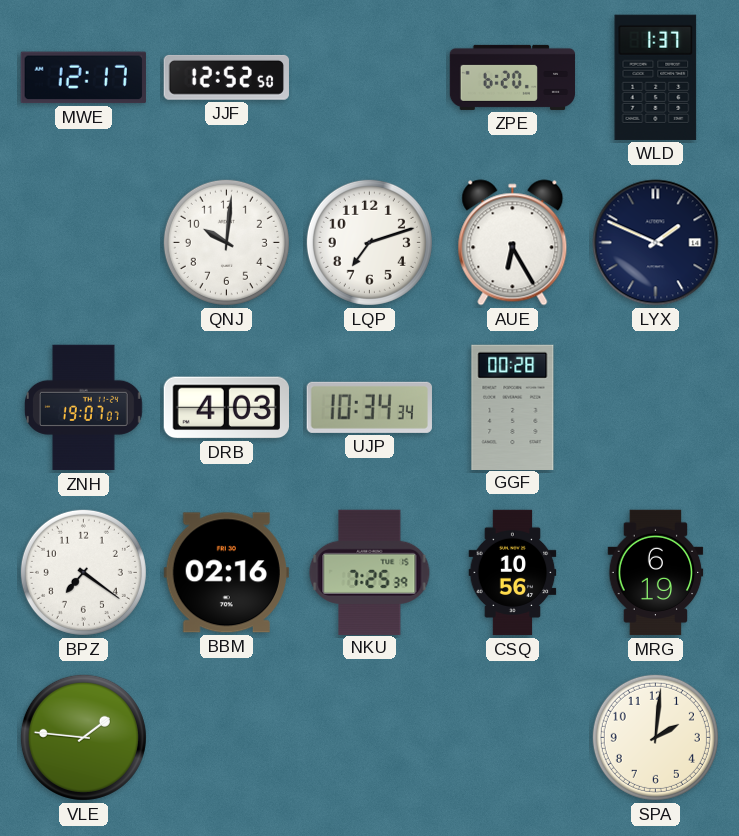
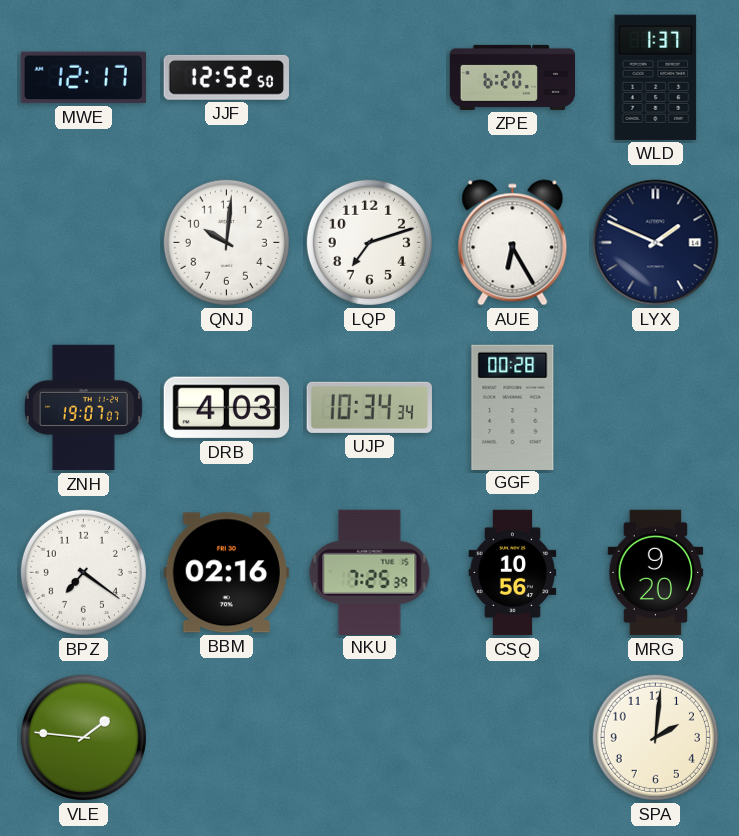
MRG: 6:19 -> 9:20
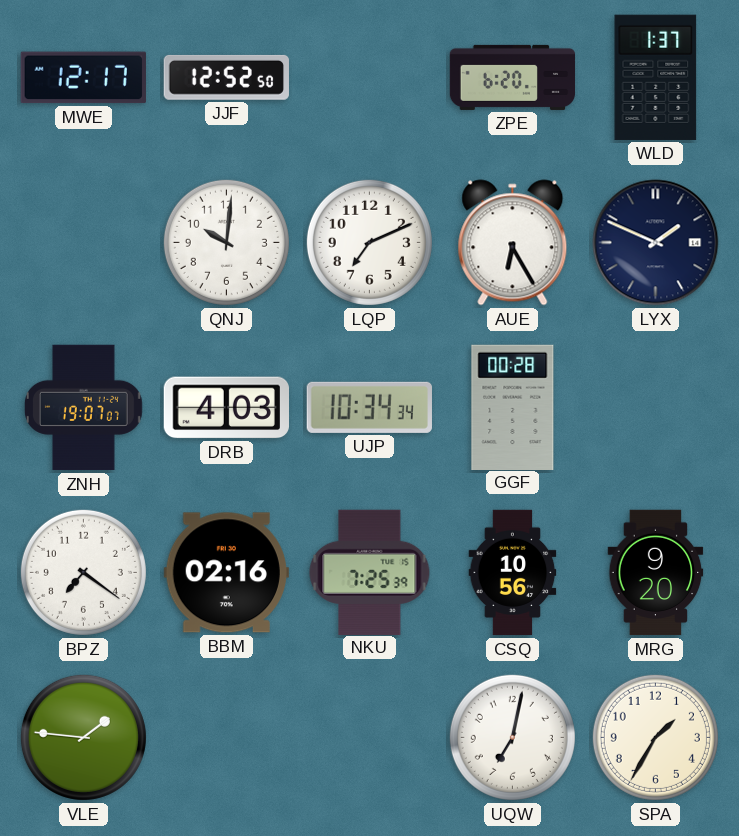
LQP: 7:12 -> 7:11
UQW: none -> 7:02
SPA: 2:01 -> 1:35
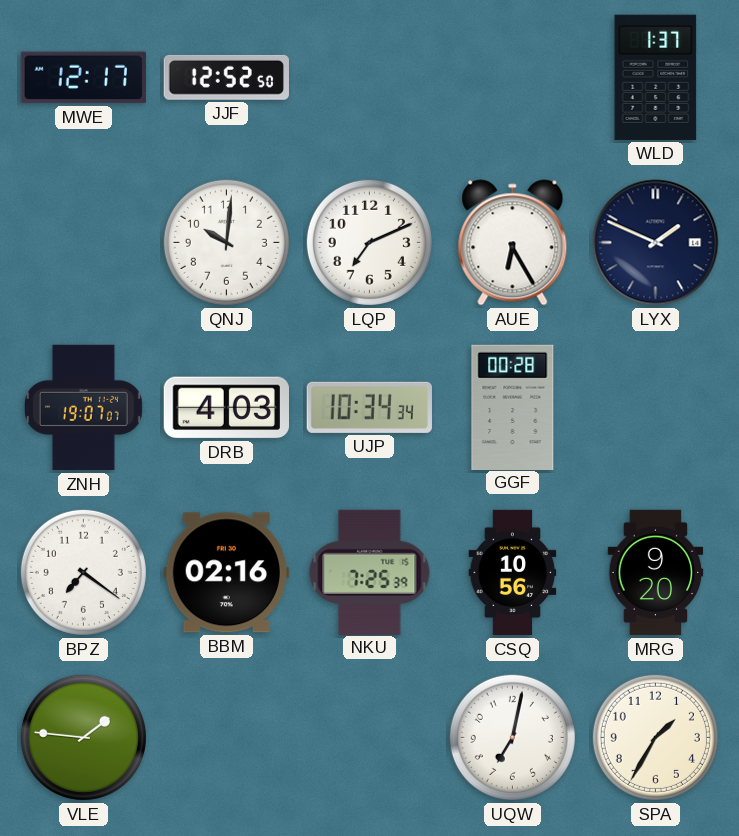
ZPE: 6:20 -> none
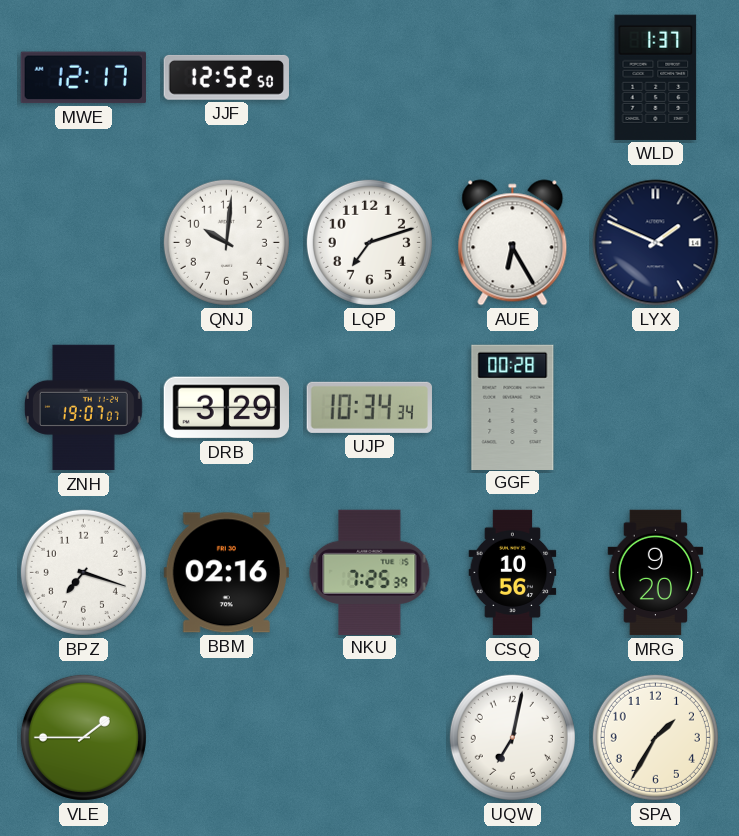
LQP: 7:11 -> 7:12
DRB: 4:03 -> 3:29
BPZ: 7:21 -> 7:18
VLE: 1:46 -> 1:45
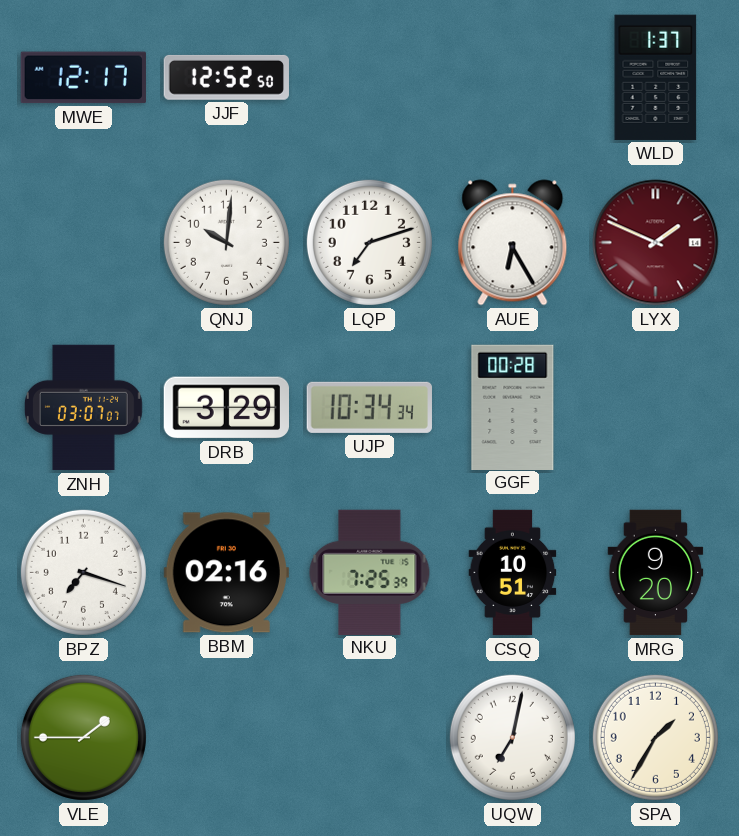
LYX dial: navy -> burgundy
ZNH: 19:07 -> 03:07
CSQ: 10:56 -> 10:51
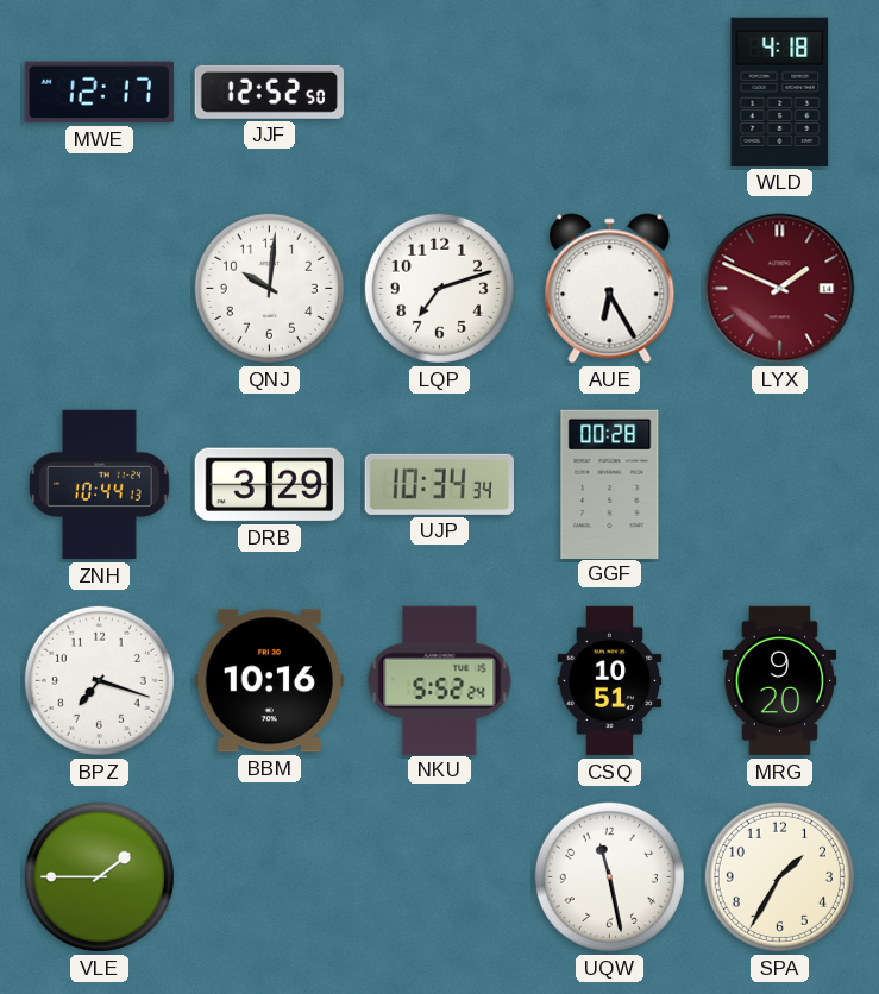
WLD: 1:37 -> 4:18
ZNH: 03:07 -> 10:44
BBM: 02:16 -> 10:16
NKU: 7:25 -> 5:52
UQW: 7:02 -> 11:28
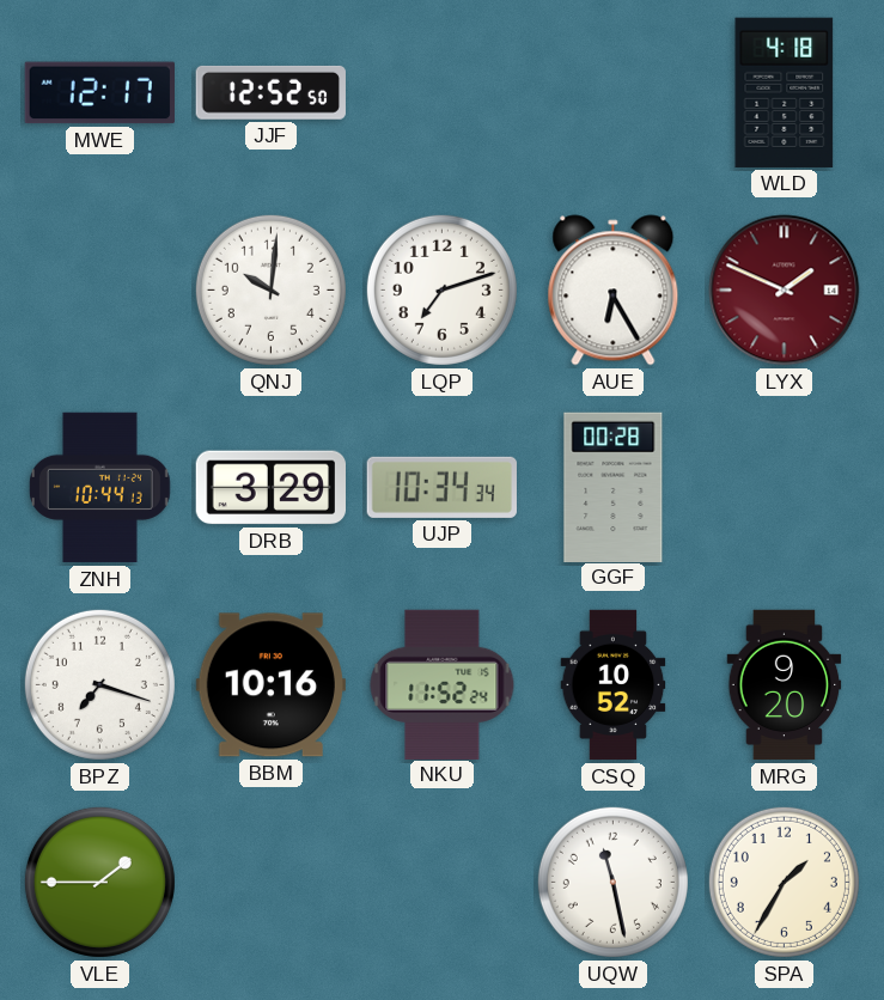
NKU: 5:52 -> 11:52
CSQ: 10:51 -> 10:52
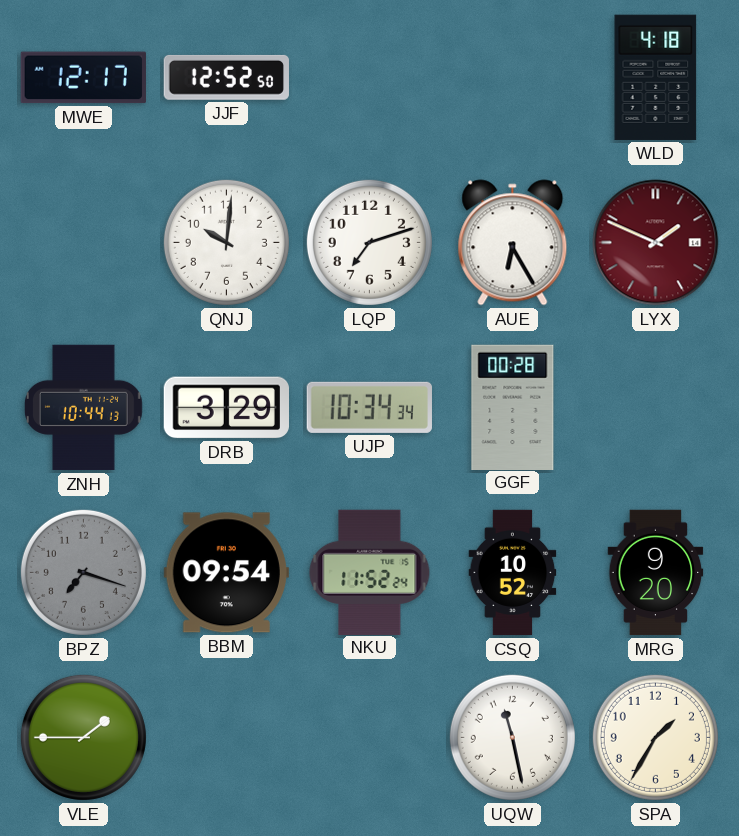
BPZ dial: white -> grey
BBM: 10:16 -> 09:54
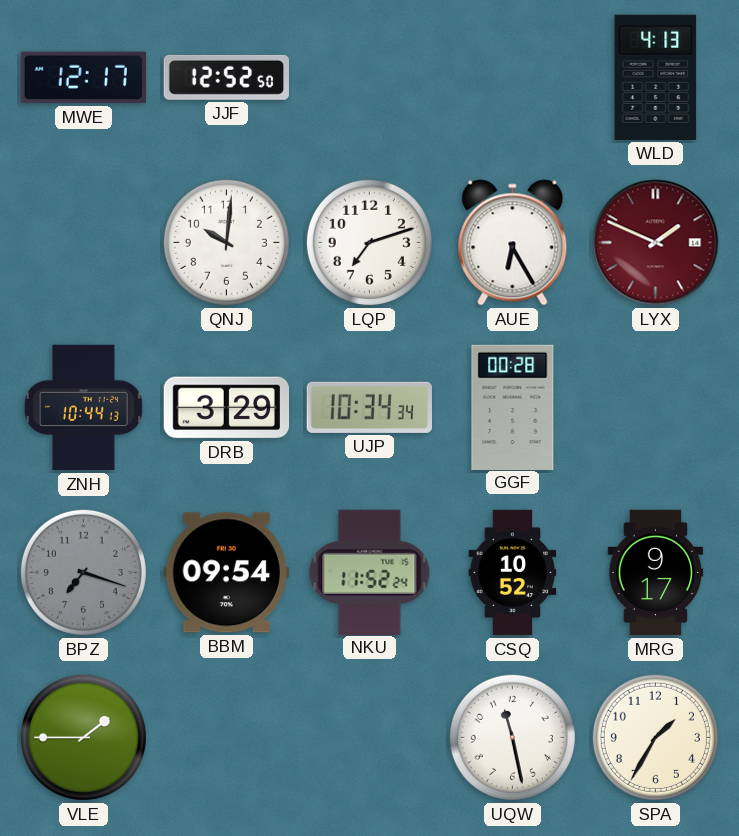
WLD: 4:18 -> 4:13
MRG: 9:20 -> 9:17
